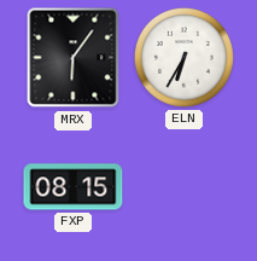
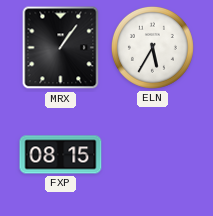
MRX: 6:06 -> 1:06
ELN: 6:35 -> 5:35
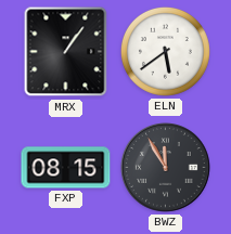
ELN: 5:35 -> 5:39
BWZ: none -> 11:55
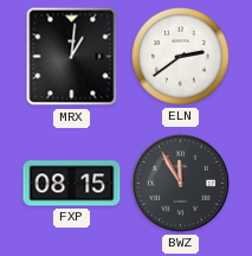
MRX: 1:06 -> 1:01
ELN: 5:39 -> 2:39
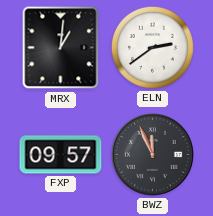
FXP: 08:15 -> 09:57
BWZ: 11:55 -> 11:56
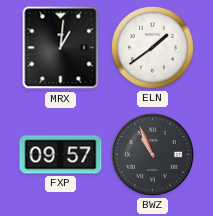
ELN: 2:39 -> 1:39
BWZ: 11:56 -> 10:56
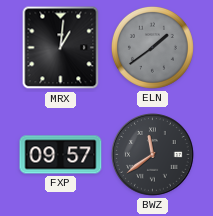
ELN dial: white -> grey
BWZ: 10:56 -> 11:39
